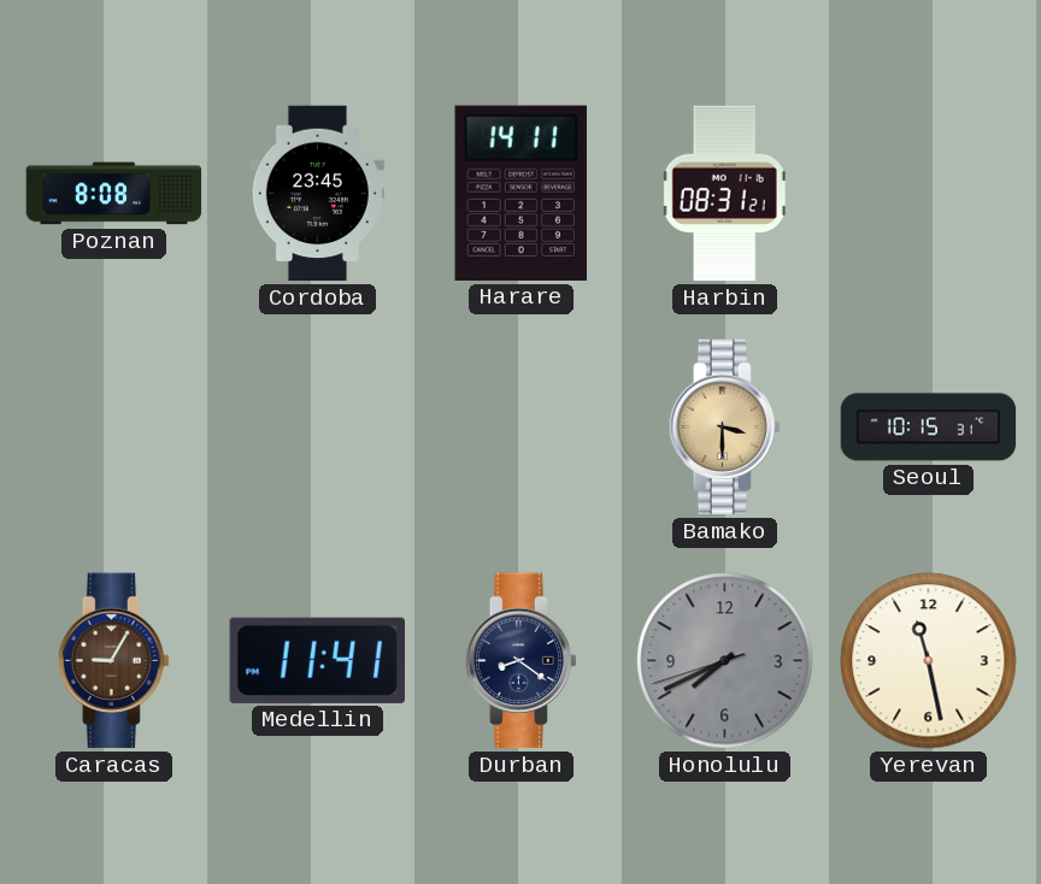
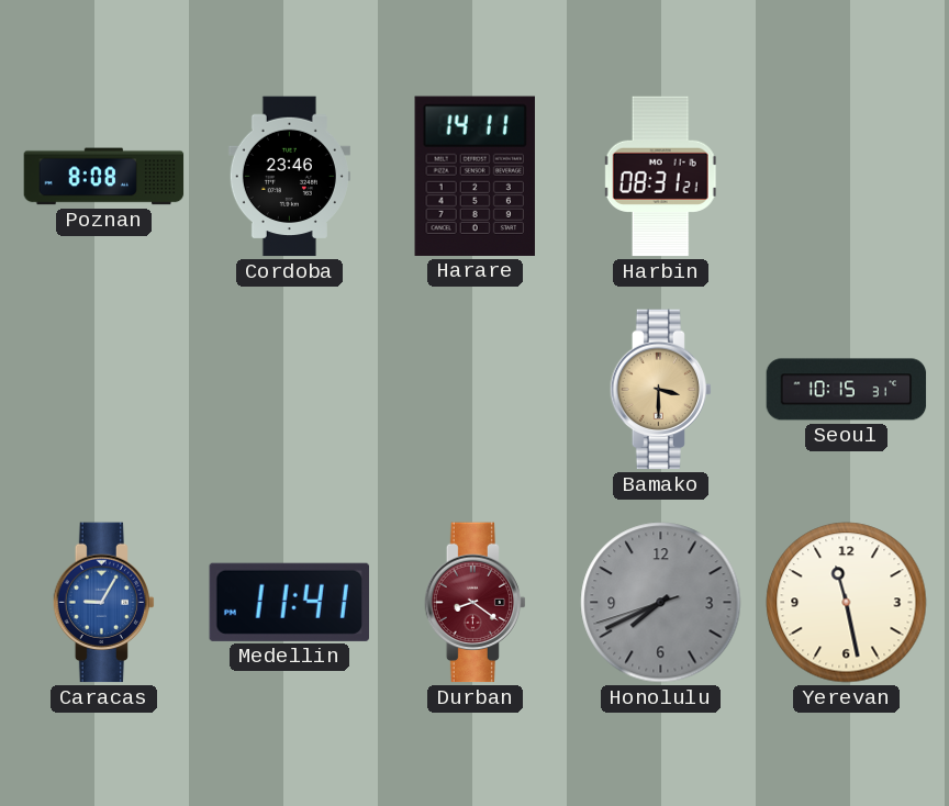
Cordoba: 23:45 -> 23:46
Caracas dial: brown -> blue
Durban dial: navy -> burgundy
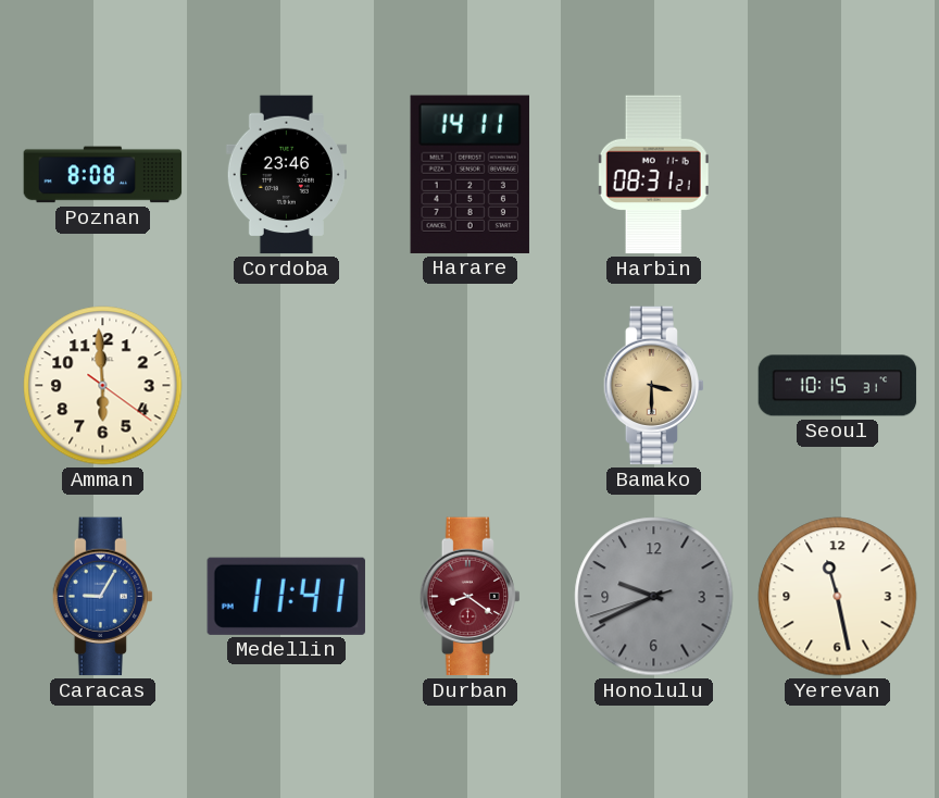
Amman: none -> 5:59
Honolulu: 7:40 -> 9:40
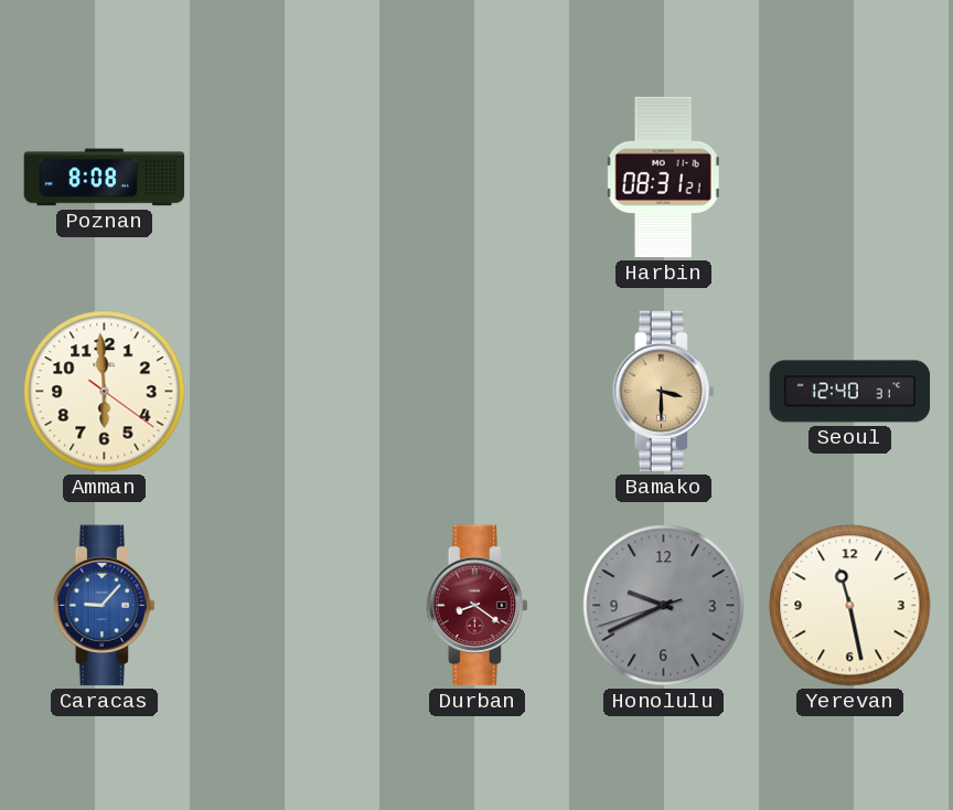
Cordoba: 23:46 -> none
Harare: 14:11 -> none
Seoul: 10:15 -> 12:40
Caracas: 9:05 -> 9:07
Medellin: 11:41 -> none
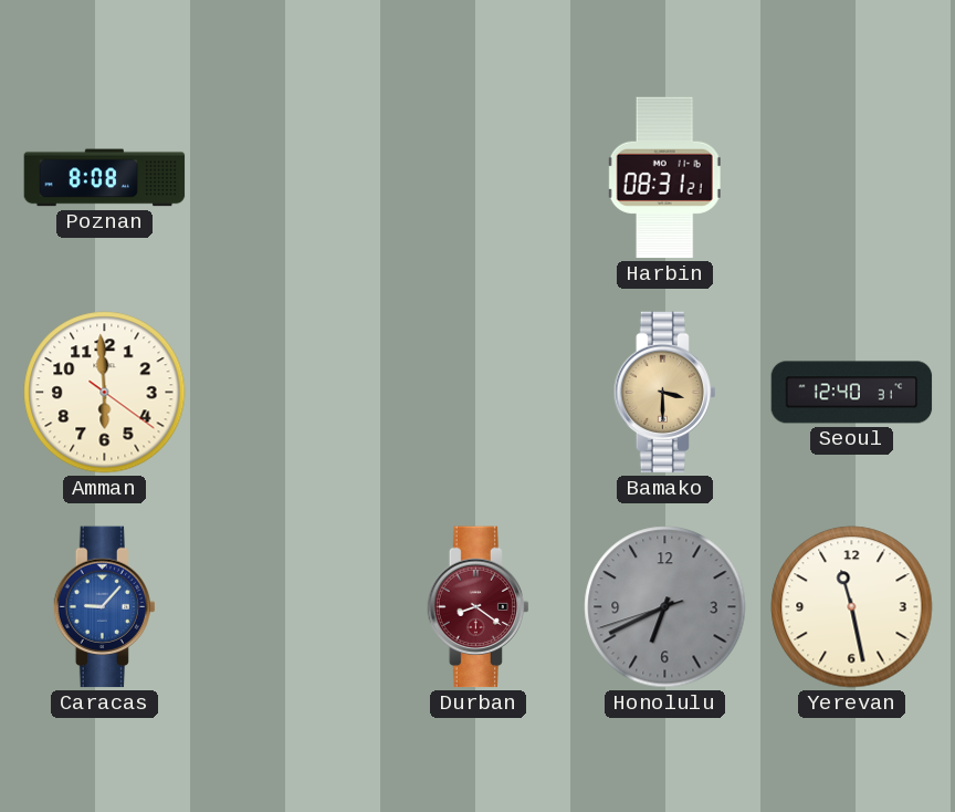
Honolulu: 9:40 -> 6:40
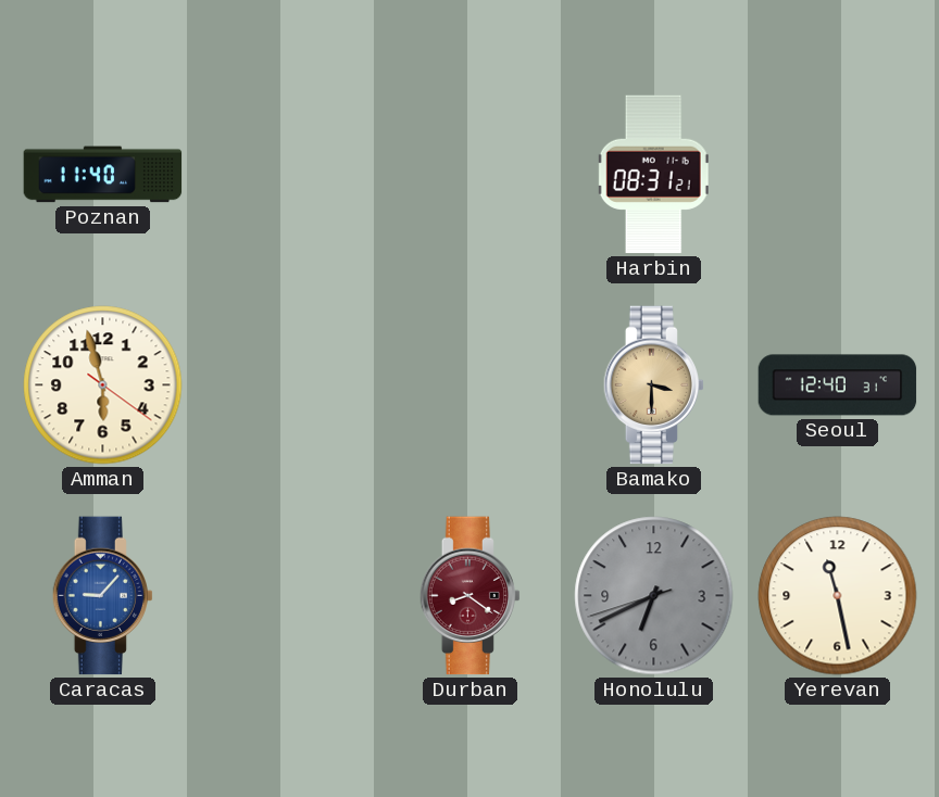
Poznan: 8:08 -> 11:40
Amman: 5:59 -> 5:57
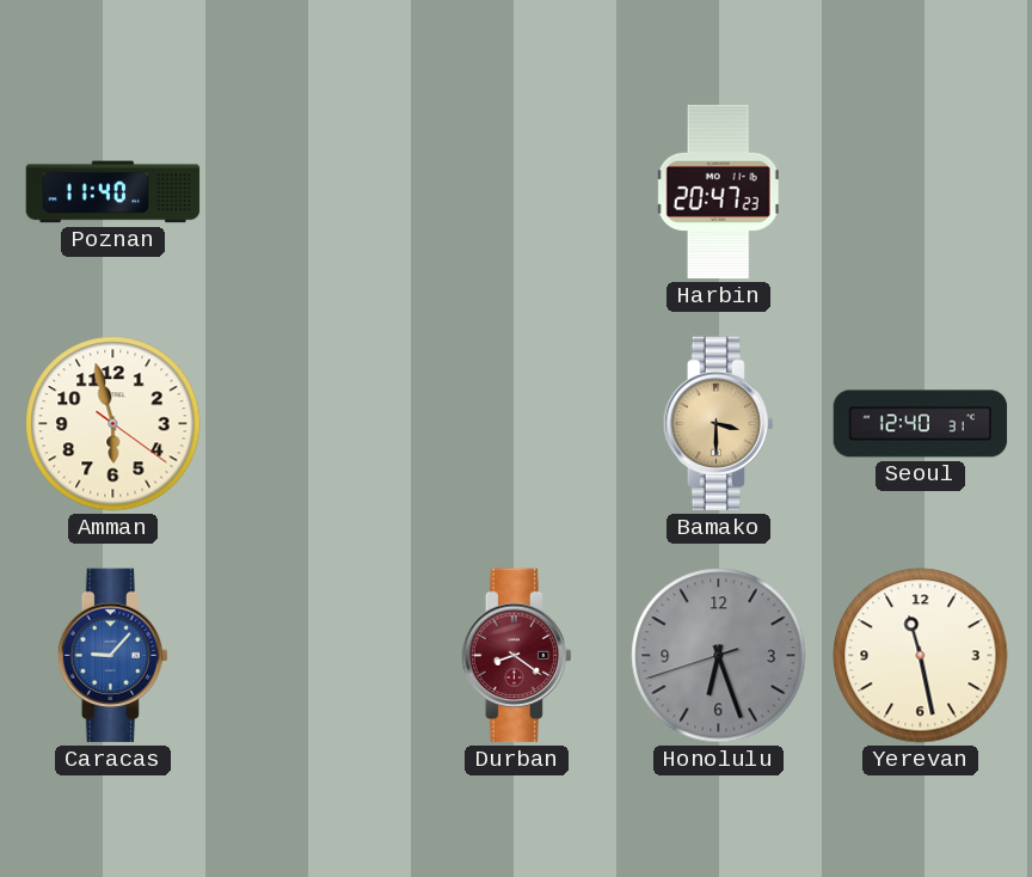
Harbin: 08:31 -> 20:47
Honolulu: 6:40 -> 6:26
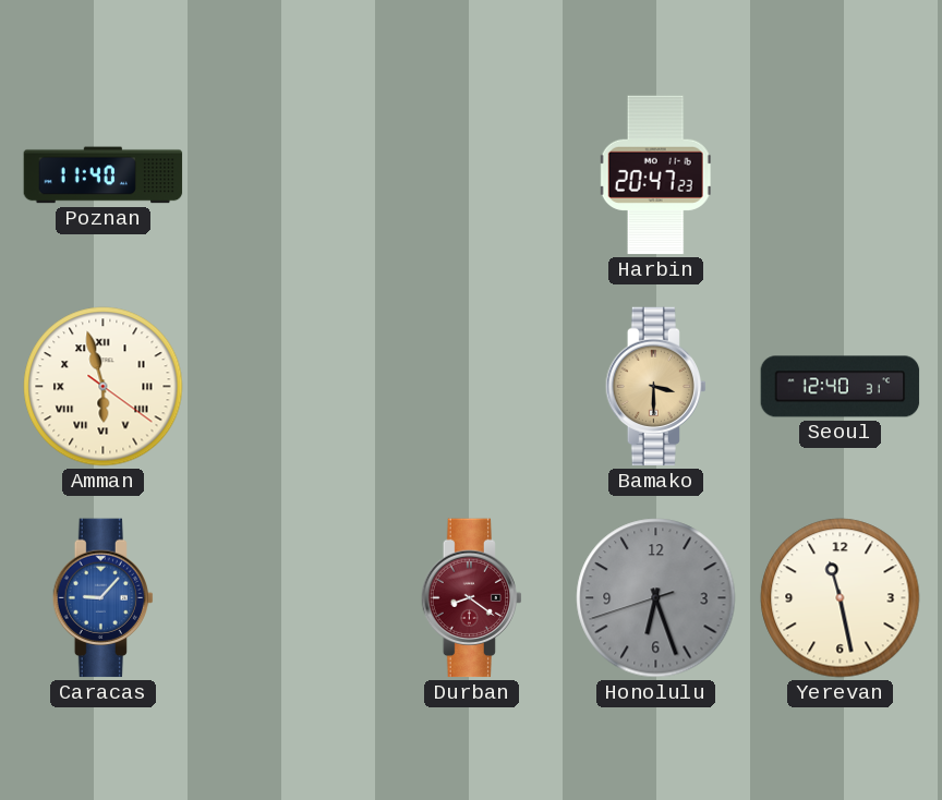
Amman numerals: Arabic -> Roman
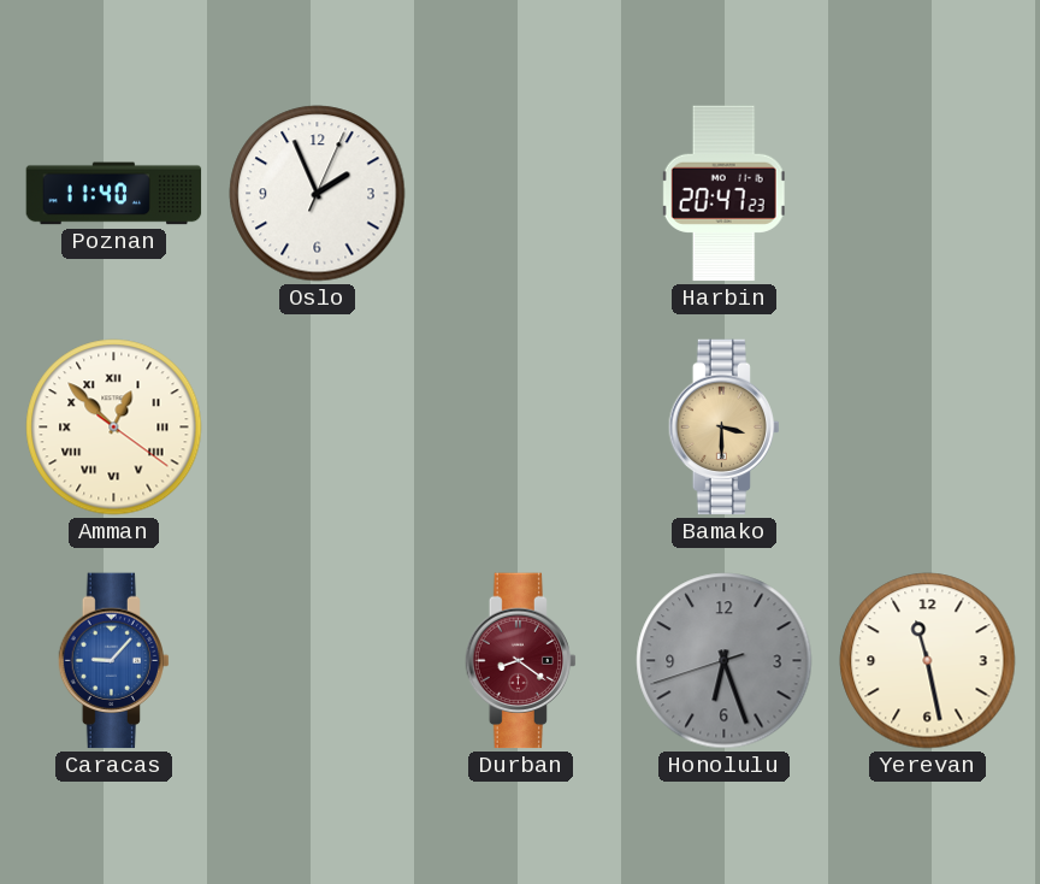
Oslo: none -> 1:56
Amman: 5:57 -> 12:52
Seoul: 12:40 -> none
